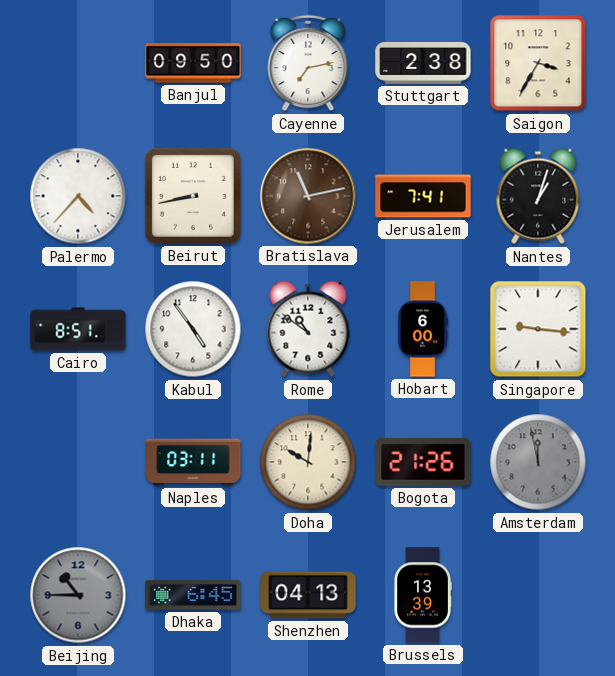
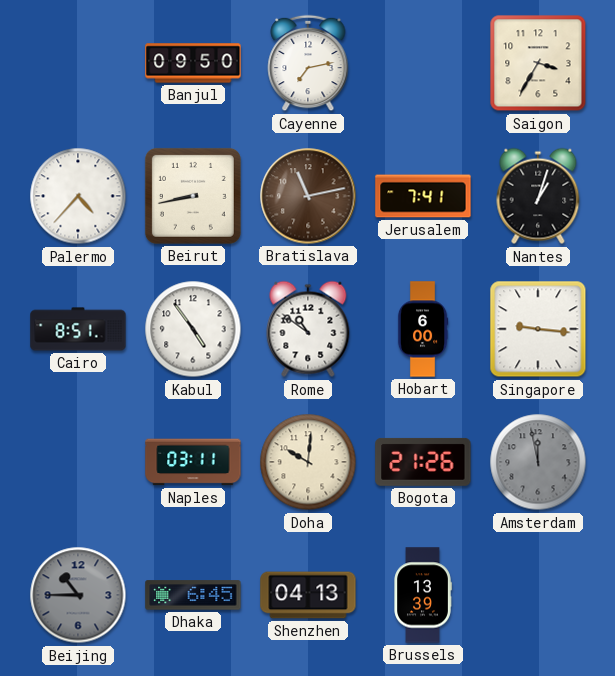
Stuttgart: 2:38 -> none
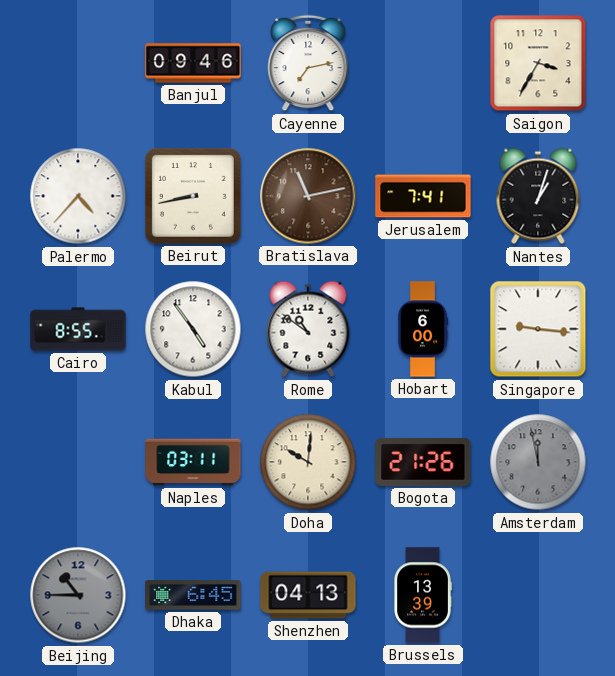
Banjul: 09:50 -> 09:46
Cairo: 8:51 -> 8:55
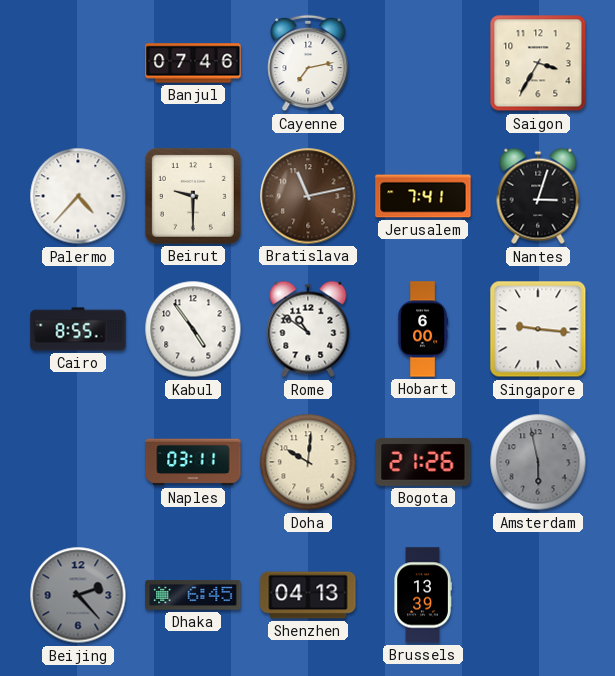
Banjul: 09:46 -> 07:46
Beirut: 8:43 -> 9:30
Nantes: 1:03 -> 3:03
Amsterdam: 11:58 -> 5:58
Beijing: 10:45 -> 2:23
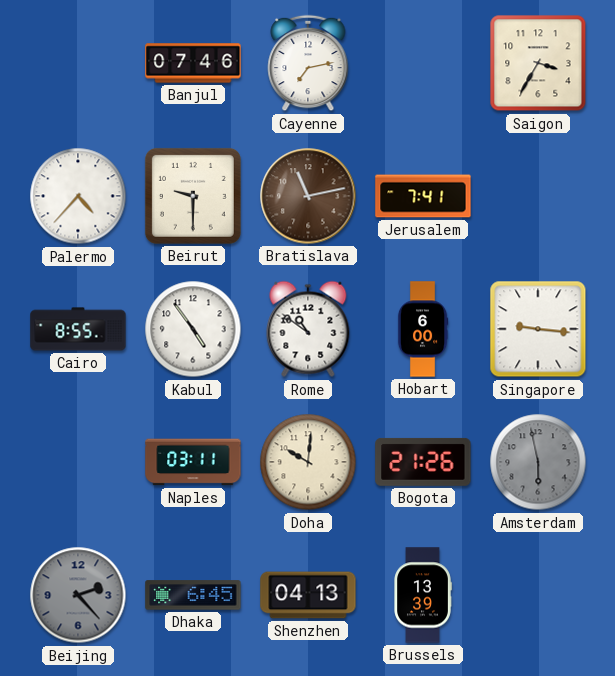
Nantes: 3:03 -> none
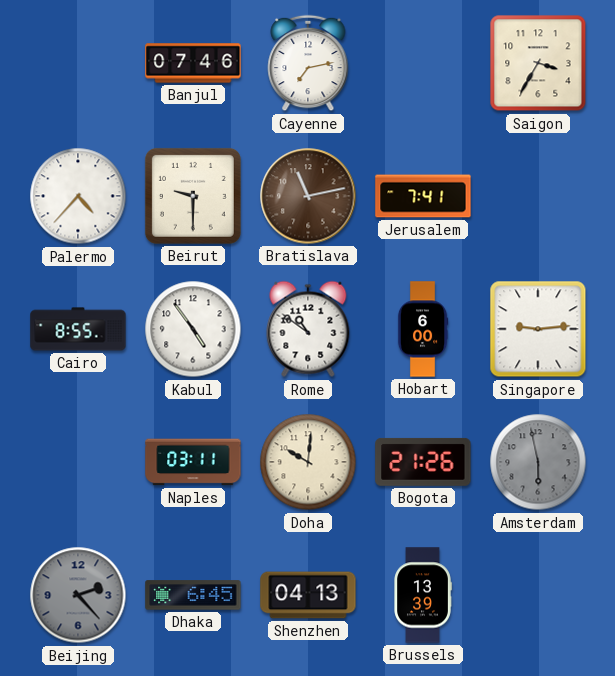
Singapore: 9:16 -> 9:14
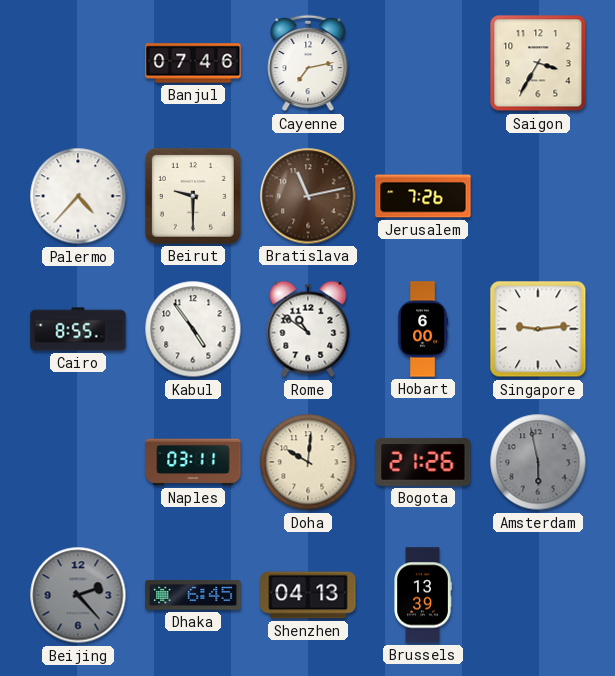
Jerusalem: 7:41 -> 7:26
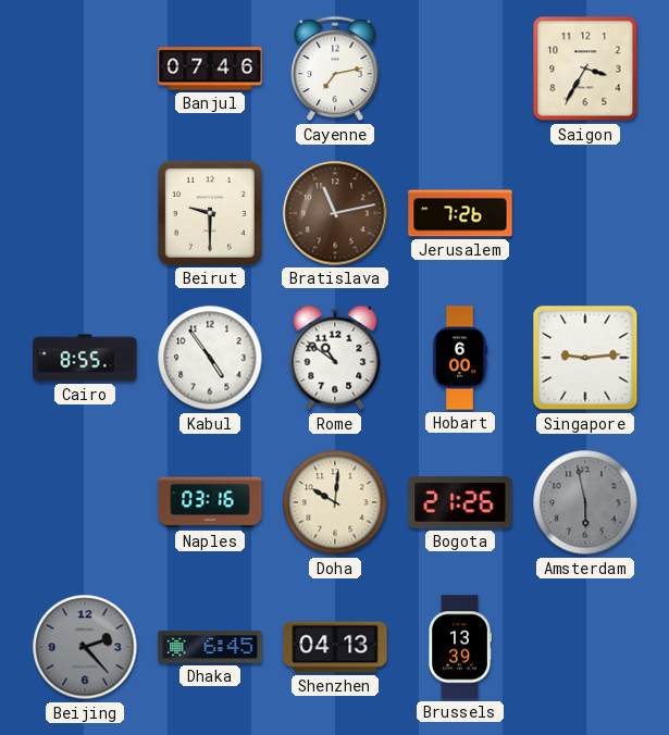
Palermo: 4:37 -> none
Naples: 03:11 -> 03:16
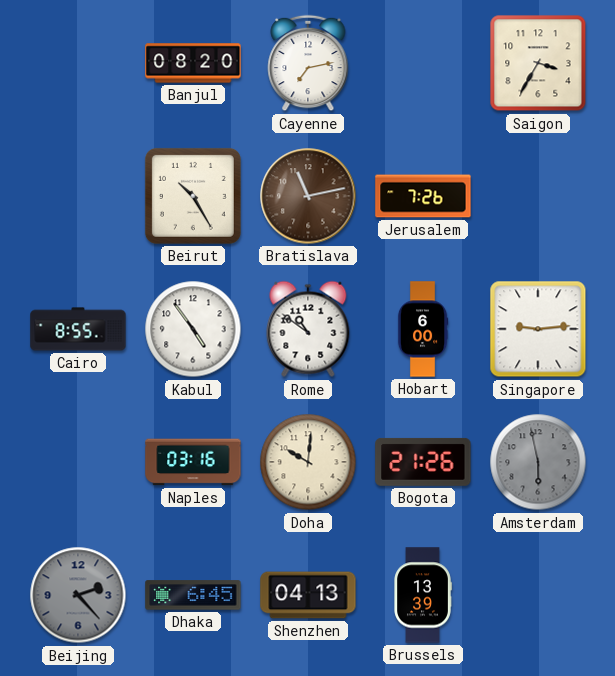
Banjul: 07:46 -> 08:20
Beirut: 9:30 -> 10:25
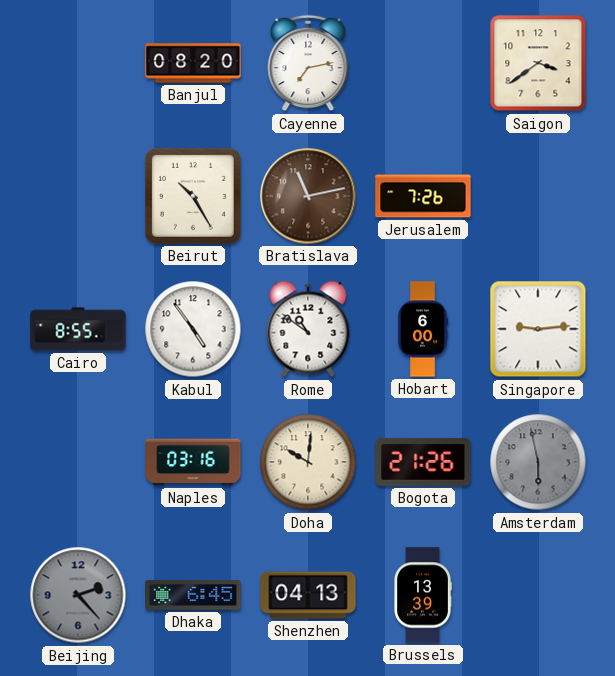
Saigon: 3:35 -> 3:39
